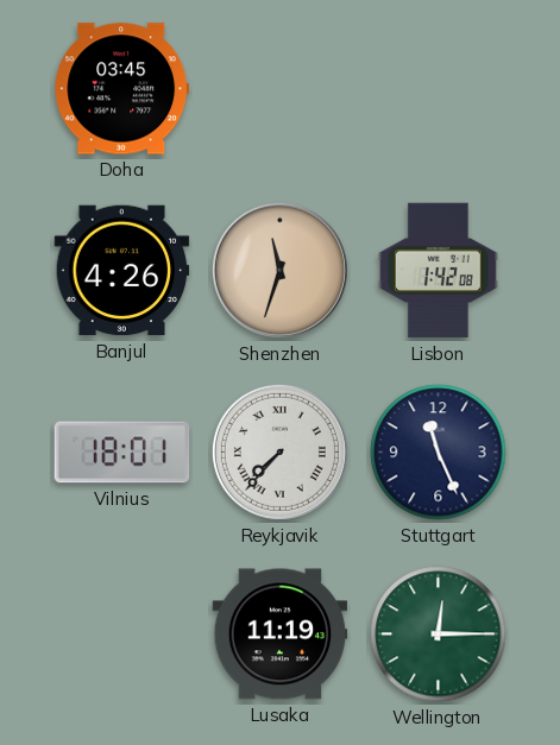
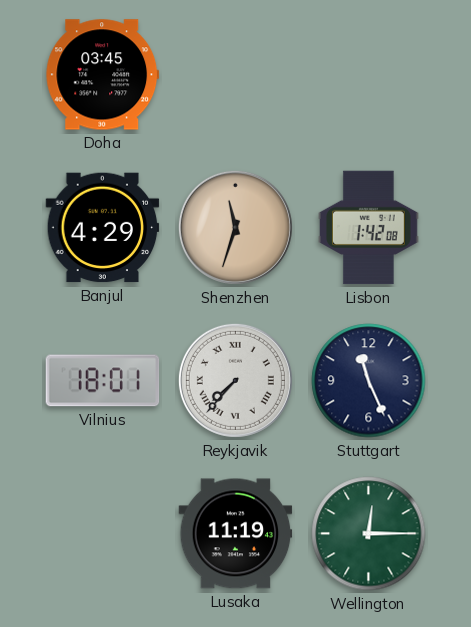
Banjul: 4:26 -> 4:29
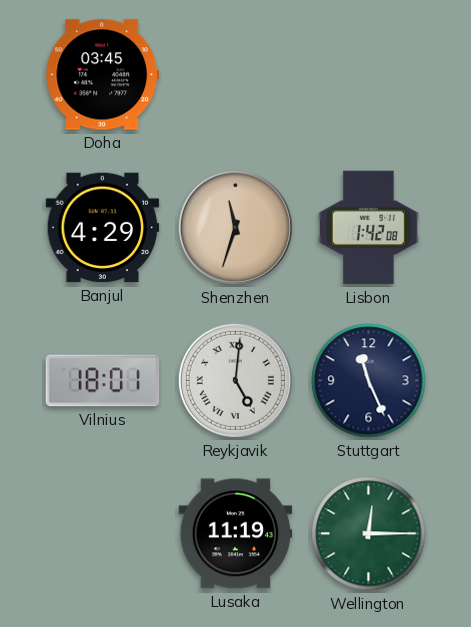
Reykjavik: 7:37 -> 5:01
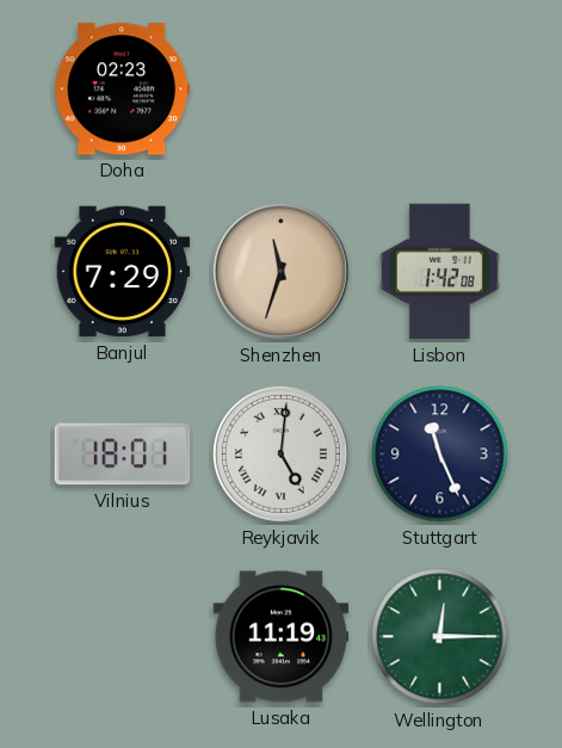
Doha: 03:45 -> 02:23
Banjul: 4:29 -> 7:29
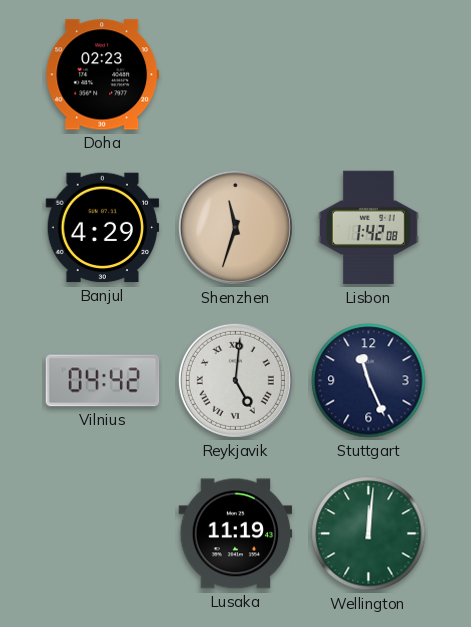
Banjul: 7:29 -> 4:29
Vilnius: 18:01 -> 04:42
Wellington: 12:15 -> 12:01
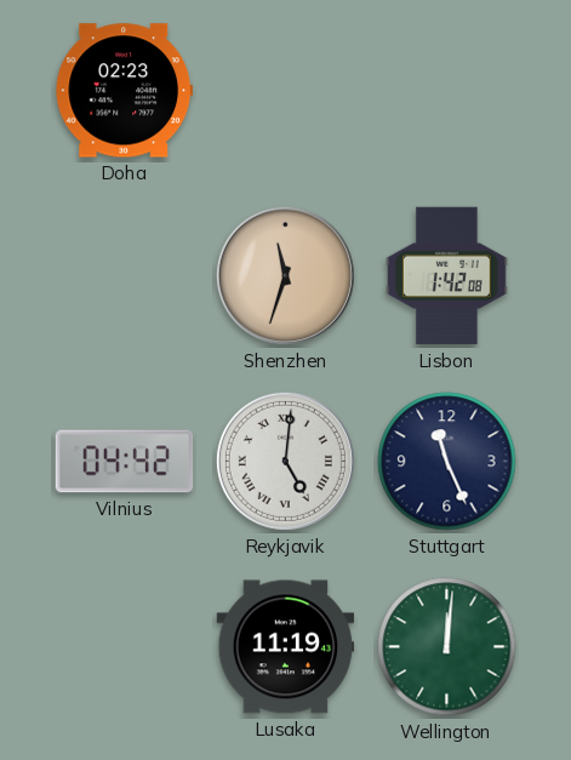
Banjul: 4:29 -> none
